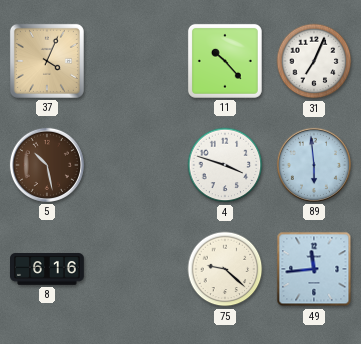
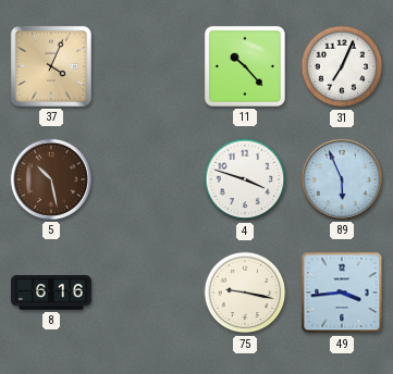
89: 5:59 -> 5:56
75: 9:22 -> 9:17
49: 11:44 -> 3:44
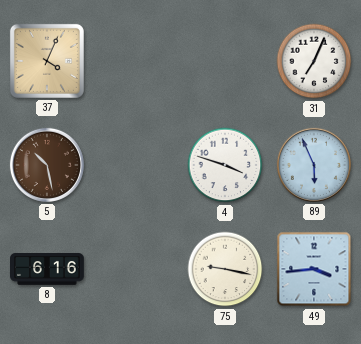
11: 10:23 -> none
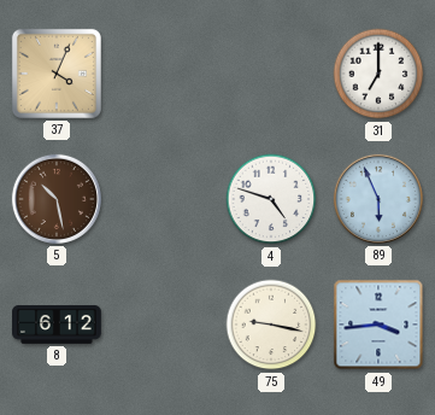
31: 7:04 -> 7:00
4: 3:48 -> 4:48
8: 6:16 -> 6:12
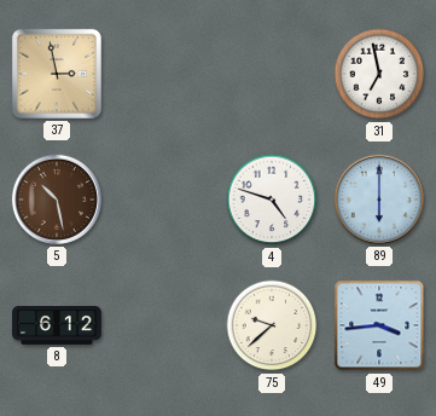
37: 4:04 -> 2:58
31: 7:00 -> 6:58
89: 5:56 -> 6:00
75: 9:17 -> 9:38
